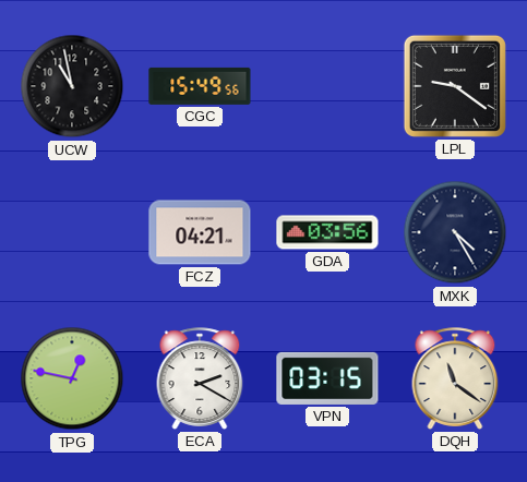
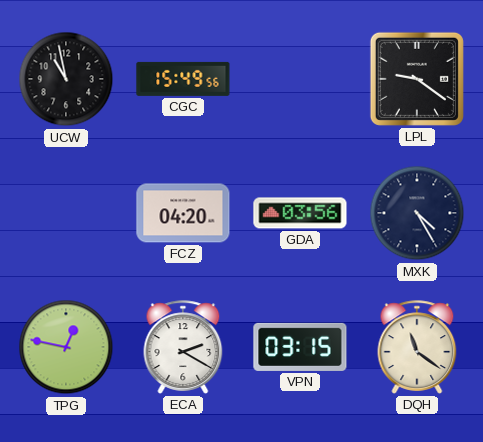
FCZ: 04:21 -> 04:20
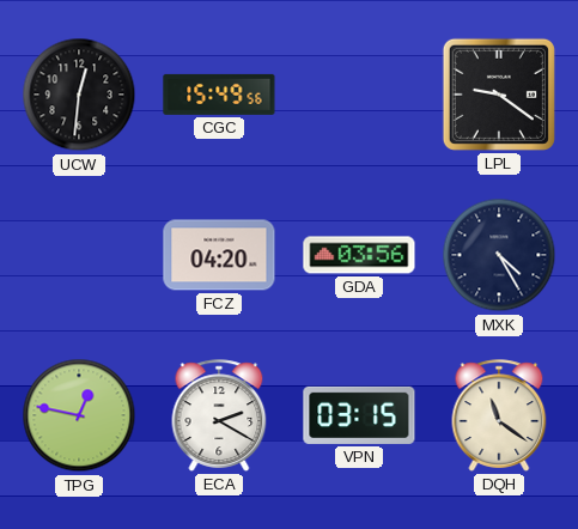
UCW: 10:58 -> 12:31
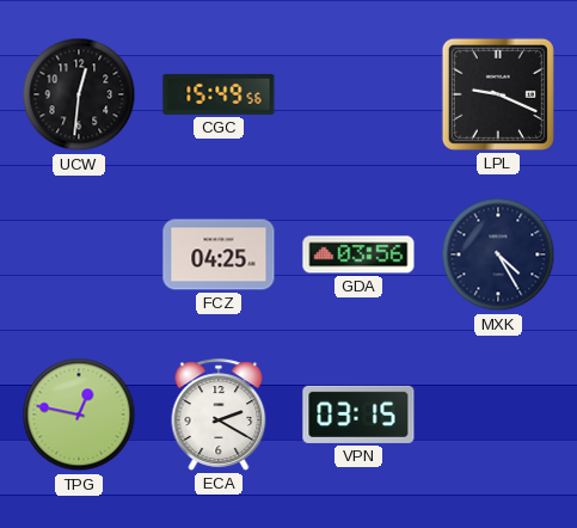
LPL: 9:21 -> 9:19
FCZ: 04:20 -> 04:25
DQH: 11:21 -> none
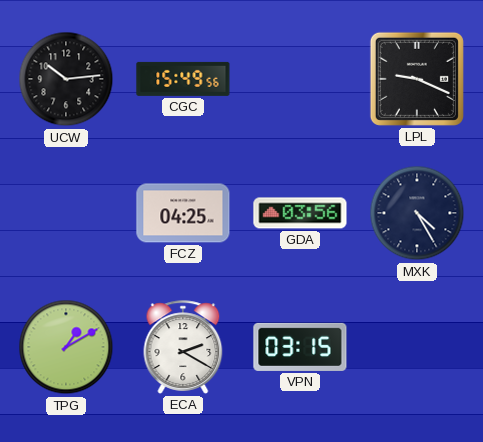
UCW: 12:31 -> 10:14
TPG: 12:47 -> 1:10
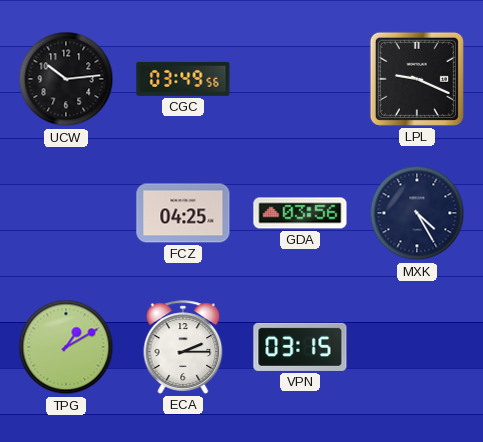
CGC: 15:49 -> 03:49
ECA: 2:20 -> 2:15
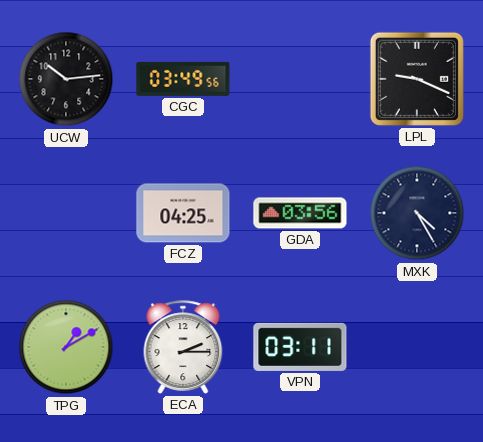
VPN: 03:15 -> 03:11
